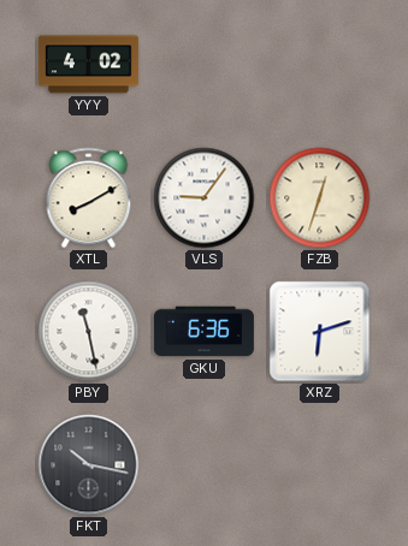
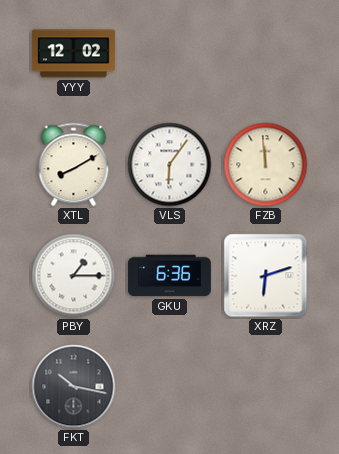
YYY: 4:02 -> 12:02
VLS: 9:06 -> 6:06
FZB: 12:33 -> 11:59
PBY: 11:28 -> 1:15
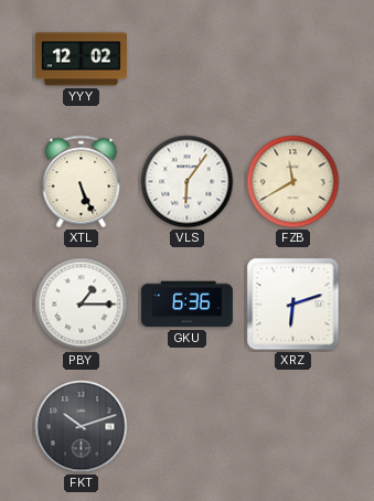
XTL: 8:10 -> 5:26
FZB: 11:59 -> 11:40
FKT: 10:17 -> 10:12
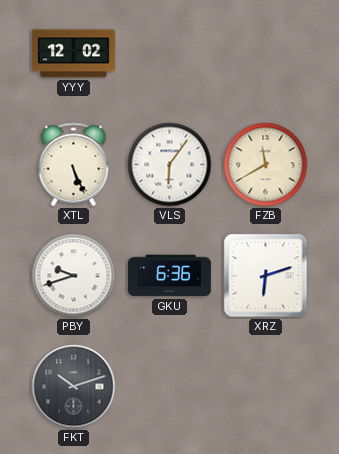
PBY: 1:15 -> 9:42
